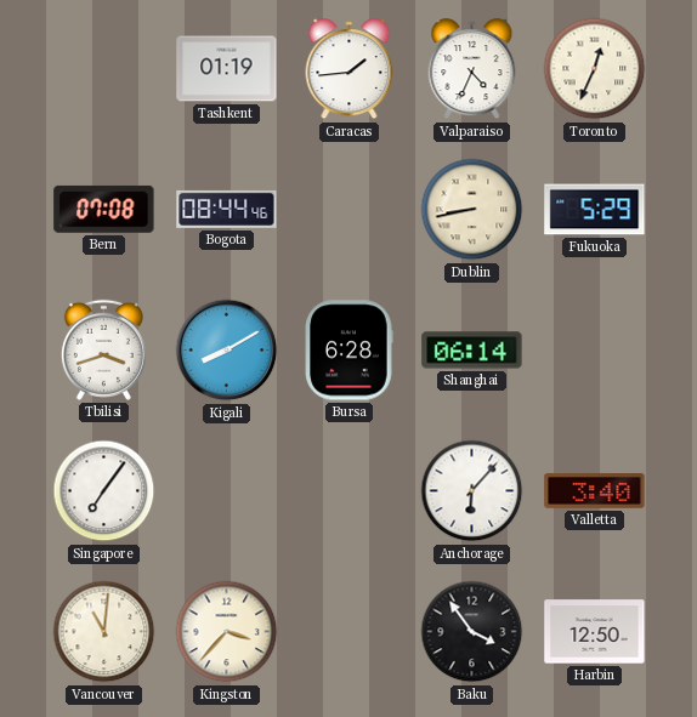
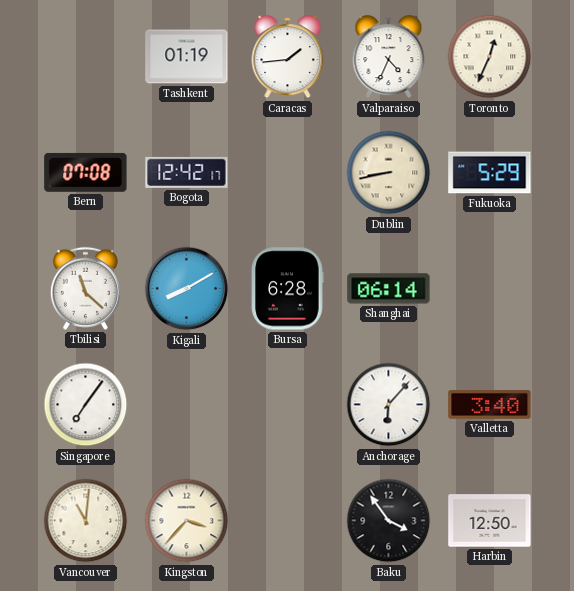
Bogota: 08:44 -> 12:42
Tbilisi: 3:42 -> 11:22
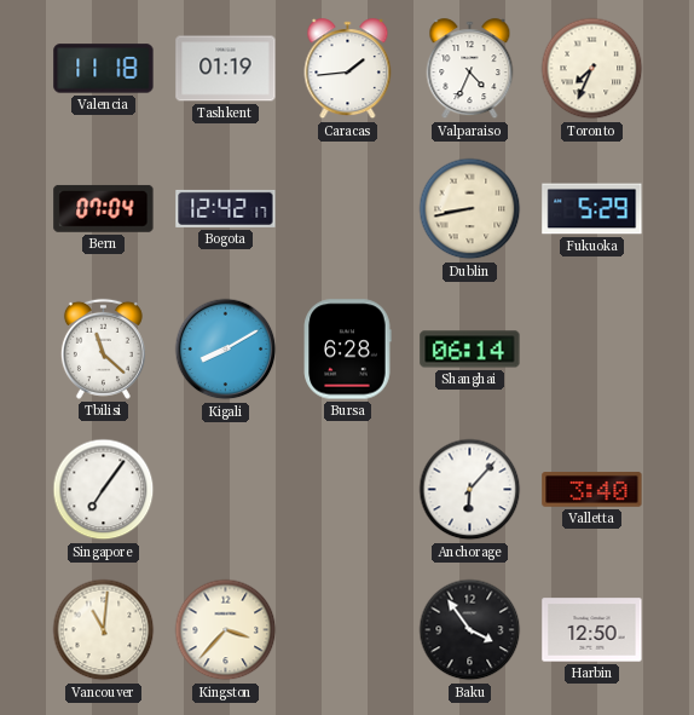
Valencia: none -> 11:18
Toronto: 12:34 -> 7:34
Bern: 07:08 -> 07:04
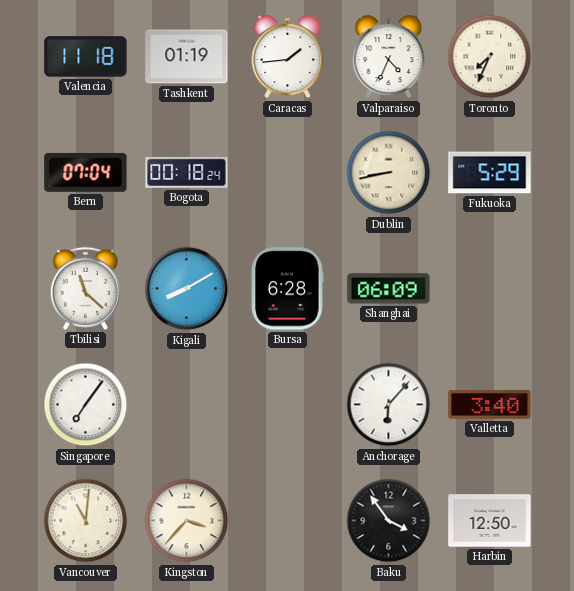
Bogota: 12:42 -> 00:18
Shanghai: 06:14 -> 06:09
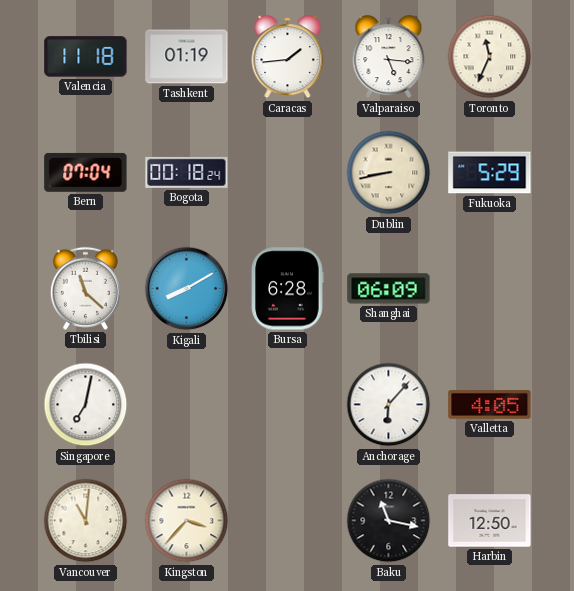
Valparaiso: 4:34 -> 5:16
Toronto: 7:34 -> 11:34
Singapore: 7:06 -> 7:02
Valletta: 3:40 -> 4:05
Baku: 3:54 -> 11:17
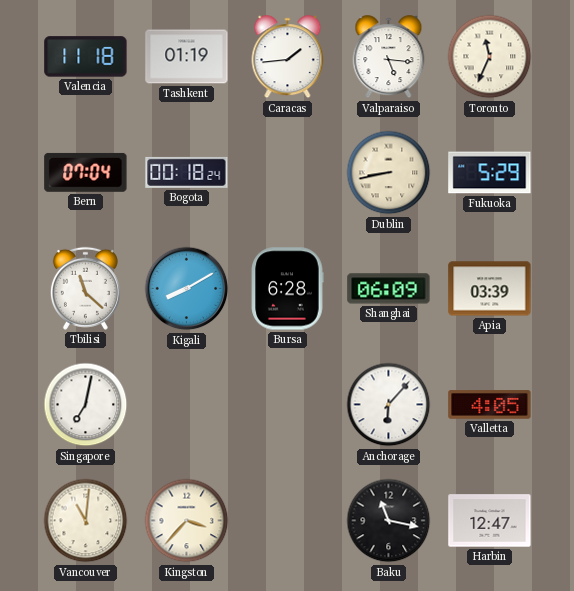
Apia: none -> 03:39
Harbin: 12:50 -> 12:47
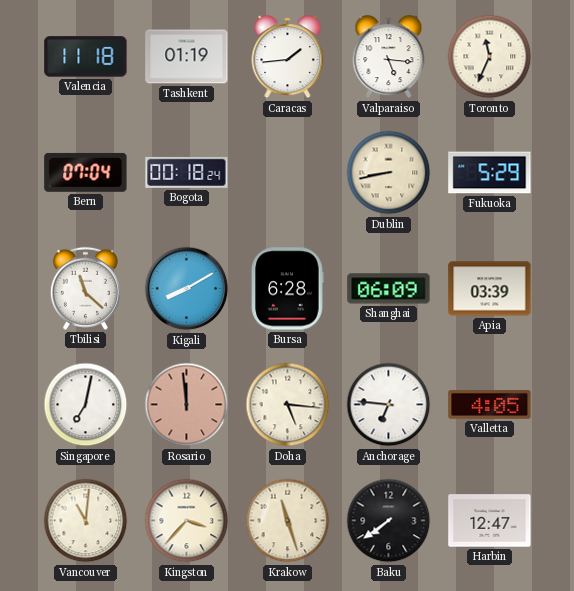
Rosario: none -> 11:59
Doha: none -> 5:16
Anchorage: 6:07 -> 6:46
Krakow: none -> 11:27
Baku: 11:17 -> 7:39
